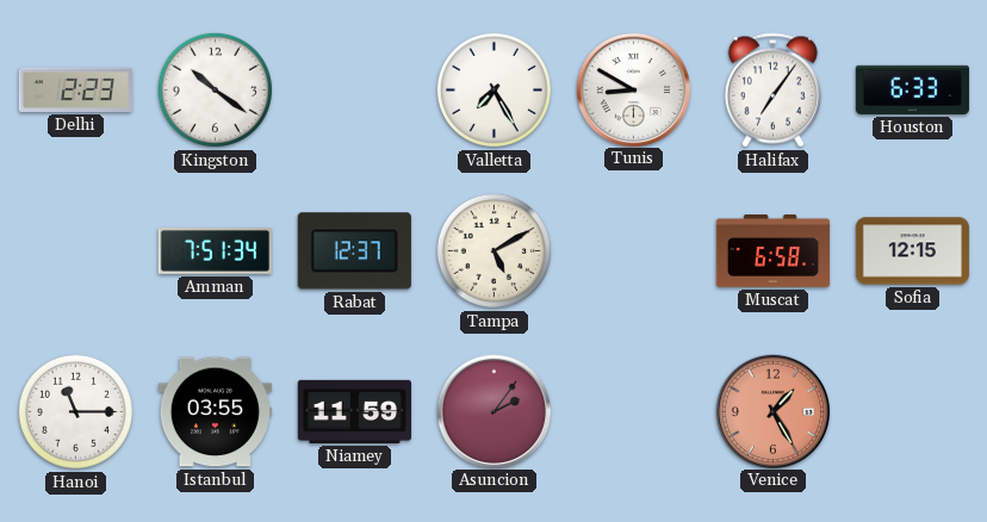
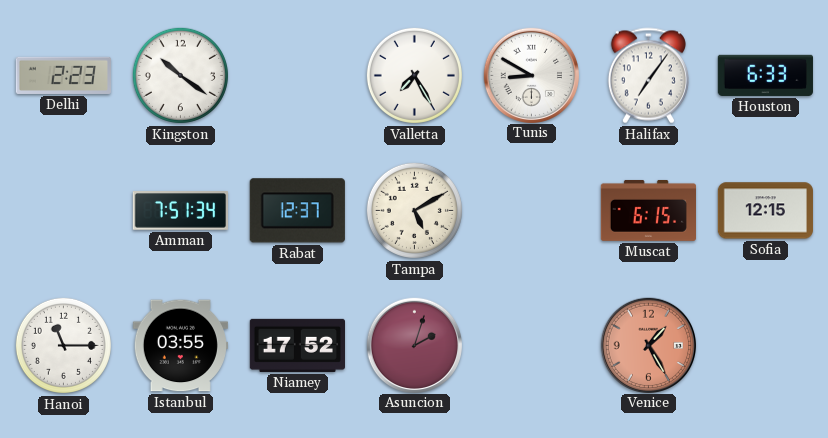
Muscat: 6:58 -> 6:15
Niamey: 11:59 -> 17:52
Asuncion: 2:06 -> 2:03
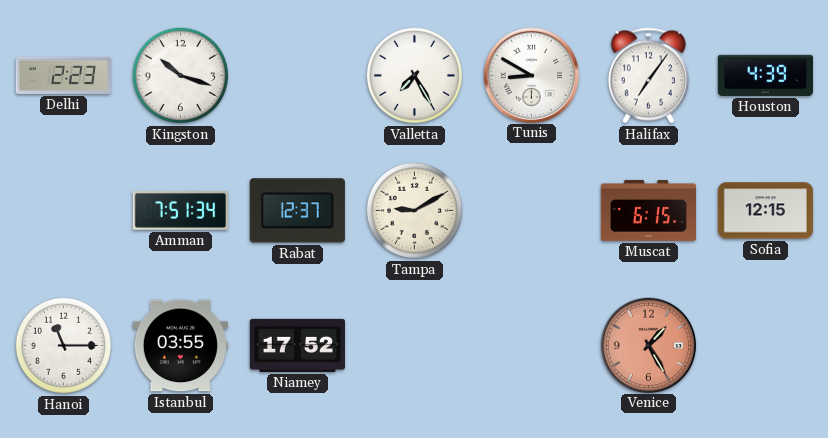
Kingston: 10:21 -> 10:18
Houston: 6:33 -> 4:39
Tampa: 5:10 -> 9:10
Asuncion: 2:03 -> none
